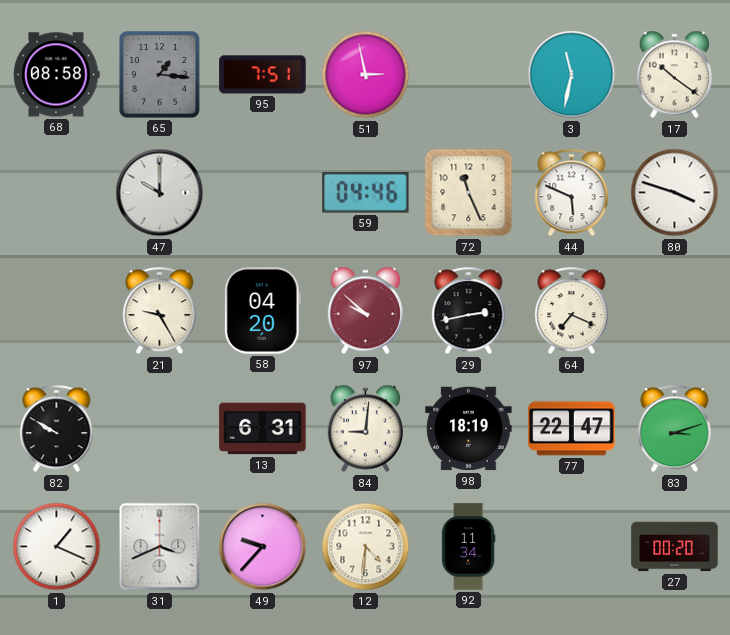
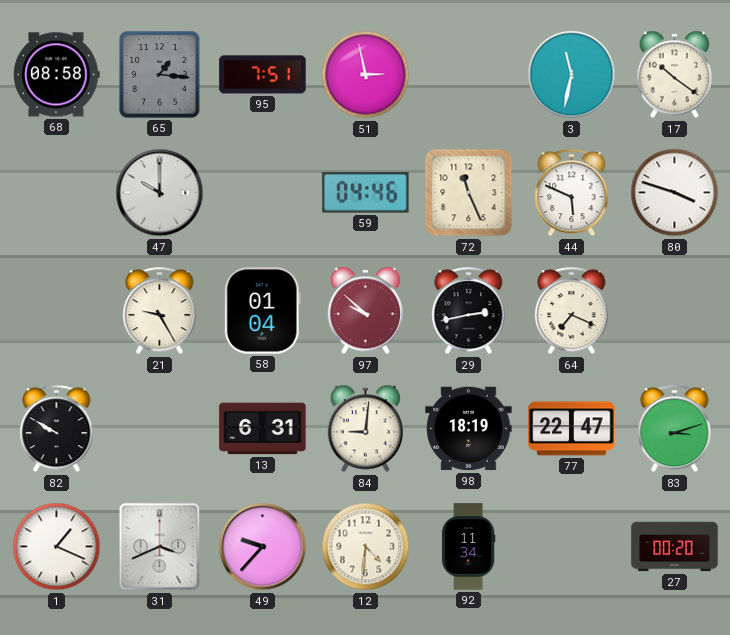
58: 04:20 -> 01:04
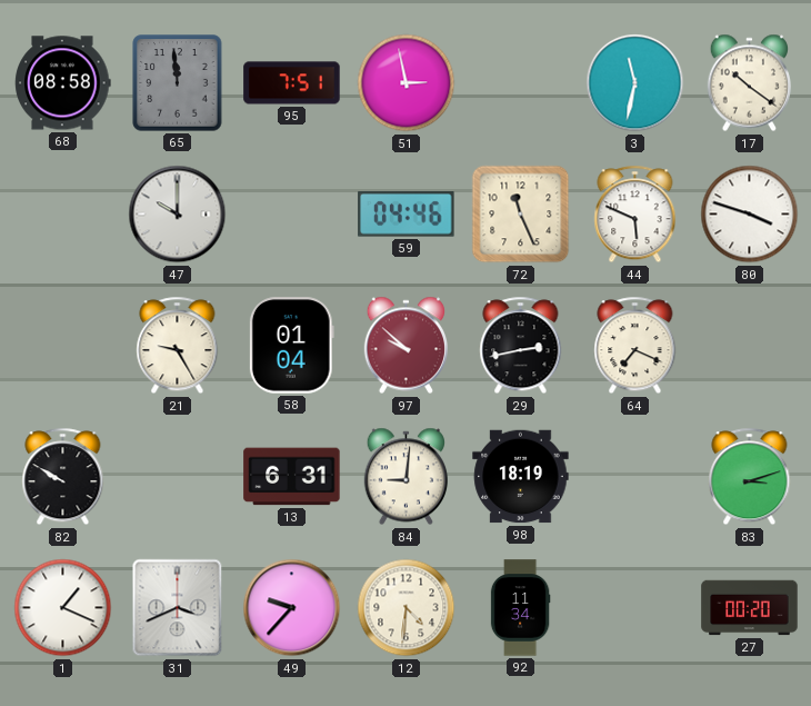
65: 1:16 -> 11:59
77: 22:47 -> none
